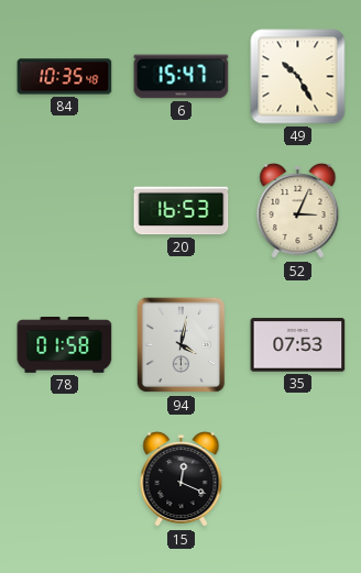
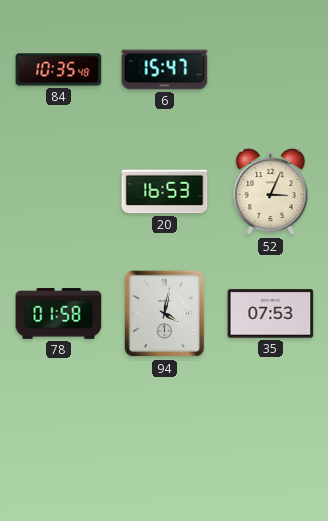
49: 10:25 -> none
15: 12:19 -> none
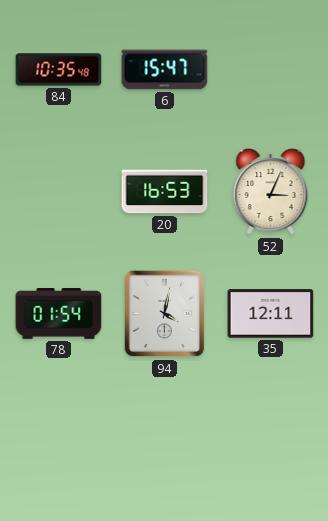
78: 01:58 -> 01:54
35: 07:53 -> 12:11
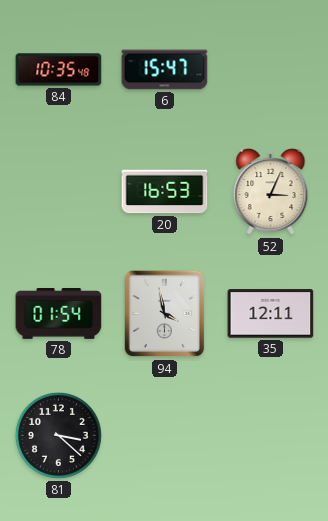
94: 4:02 -> 3:58
81: none -> 3:22
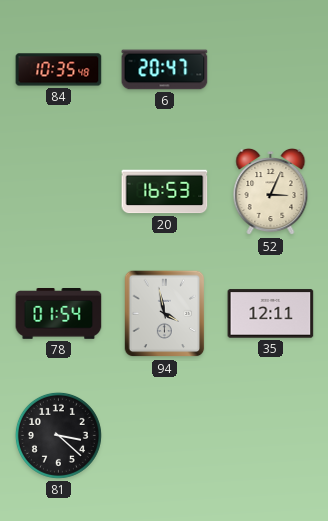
6: 15:47 -> 20:47
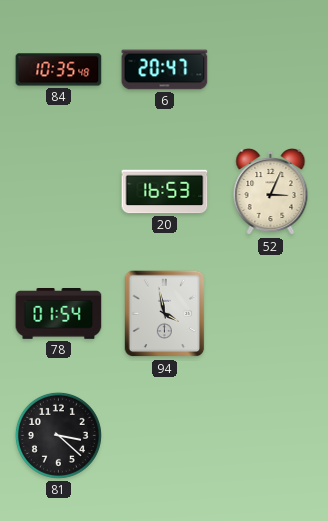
35: 12:11 -> none
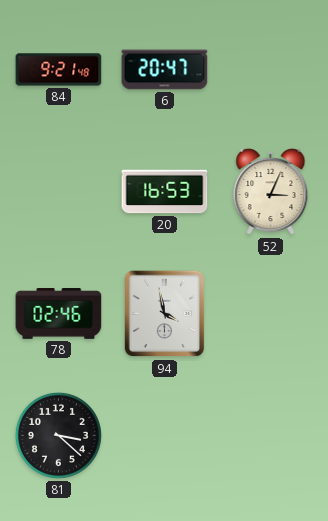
84: 10:35 -> 9:21
78: 01:54 -> 02:46
